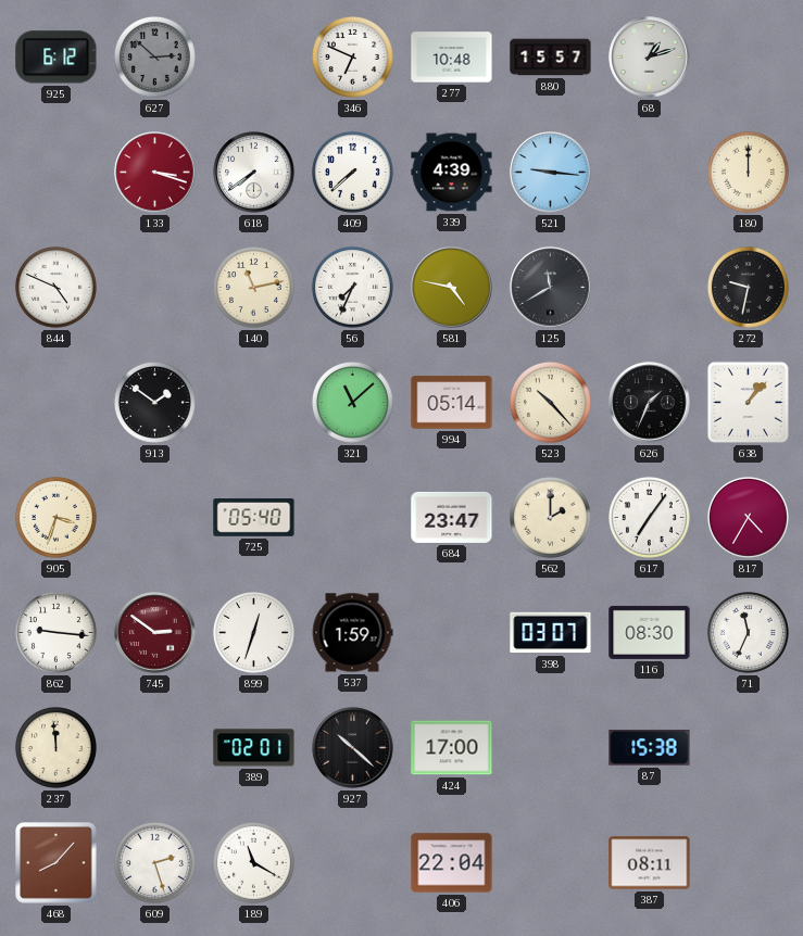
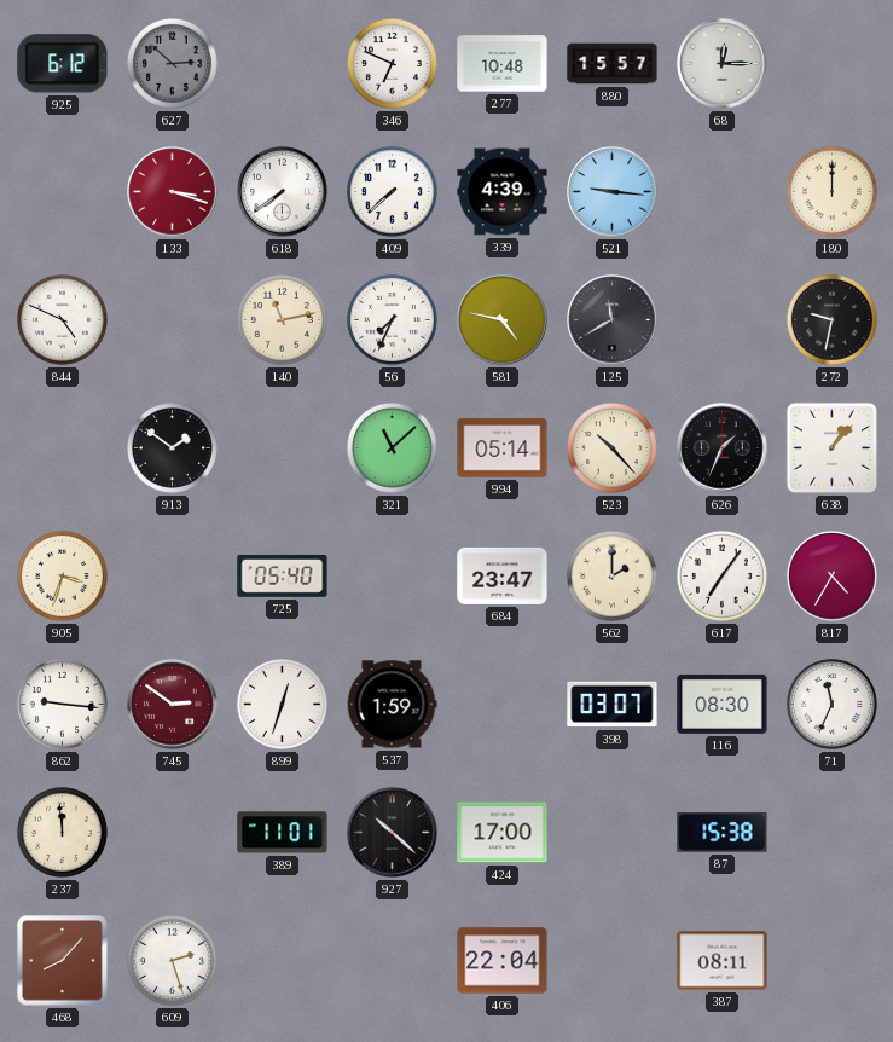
68: 1:12 -> 12:15
389: 02:01 -> 11:01
189: 11:20 -> none
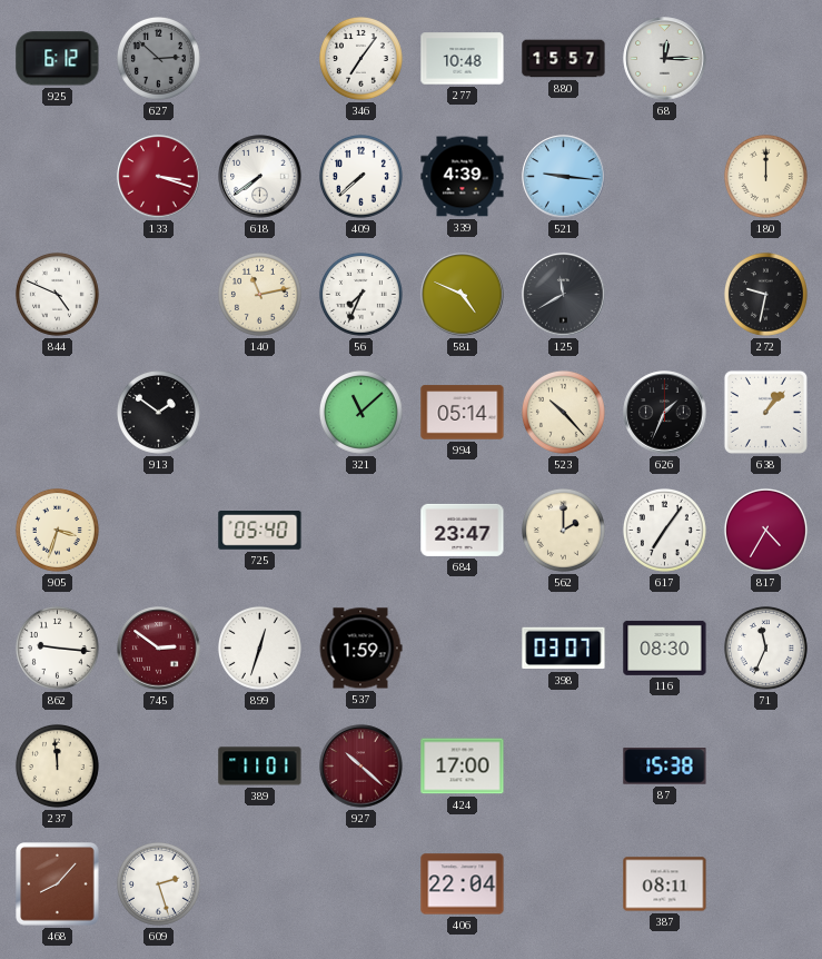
346: 6:49 -> 7:06
581: 4:47 -> 4:49
927 dial: black -> burgundy
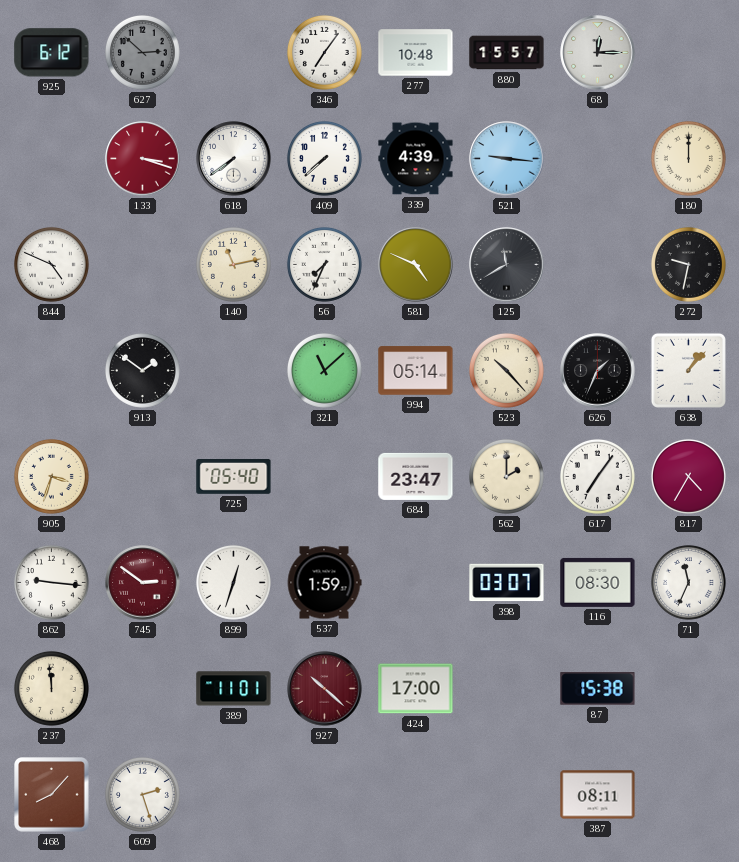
406: 22:04 -> none
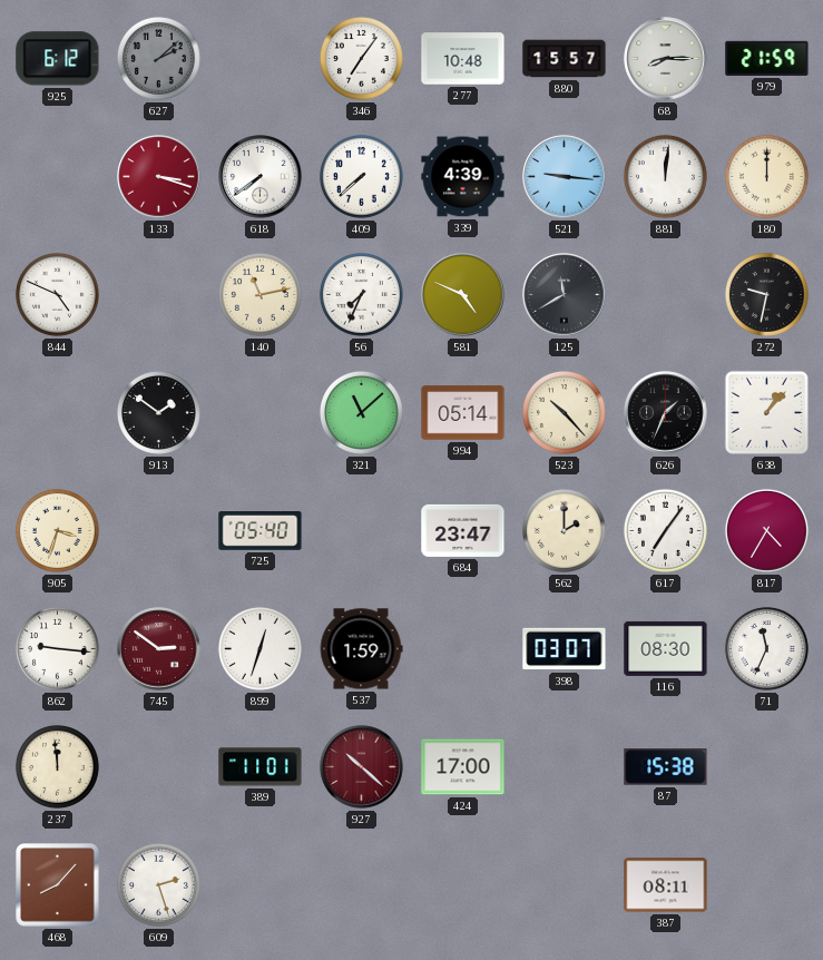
627: 2:52 -> 2:08
68: 12:15 -> 8:15
979: none -> 21:59
881: none -> 12:01
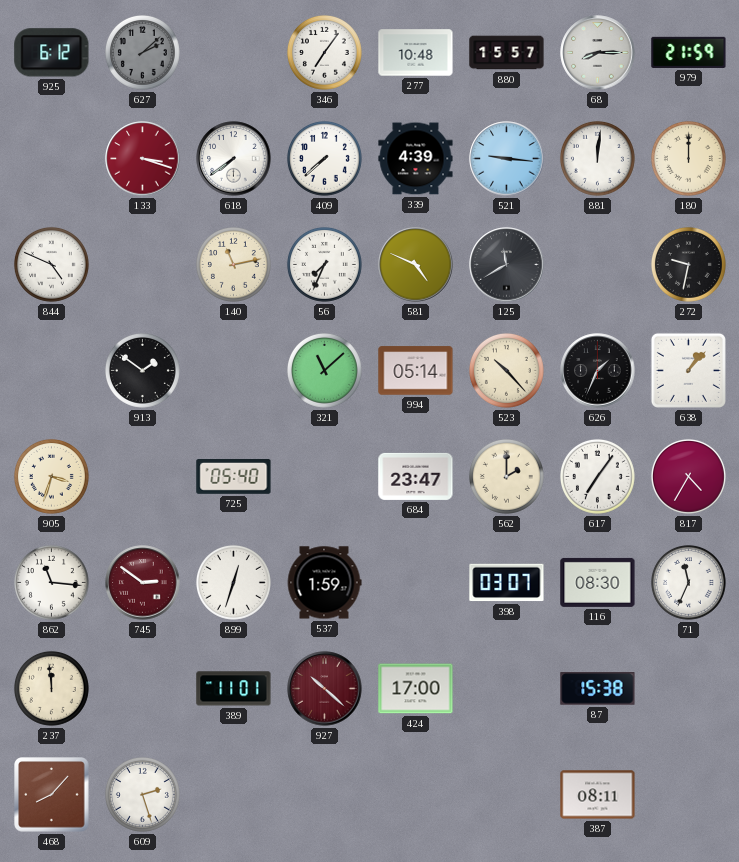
862: 9:16 -> 11:16
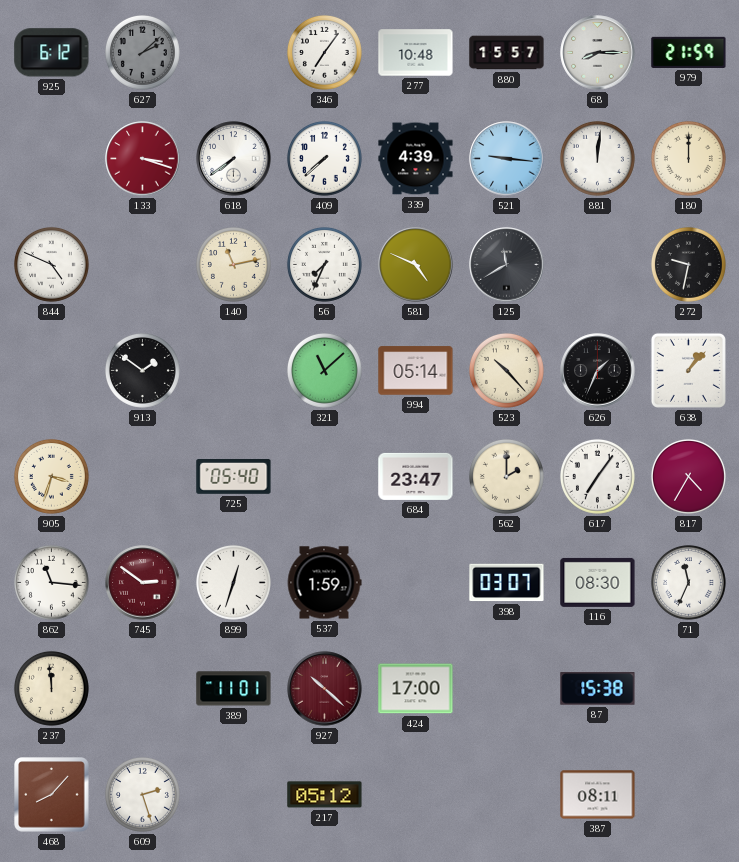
217: none -> 05:12
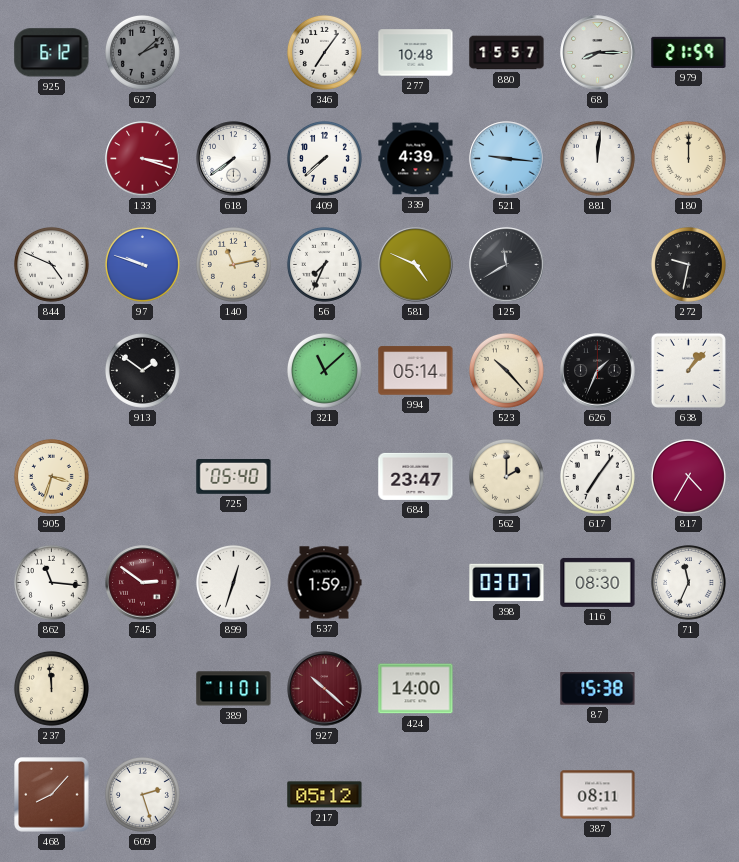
97: none -> 9:48
424: 17:00 -> 14:00
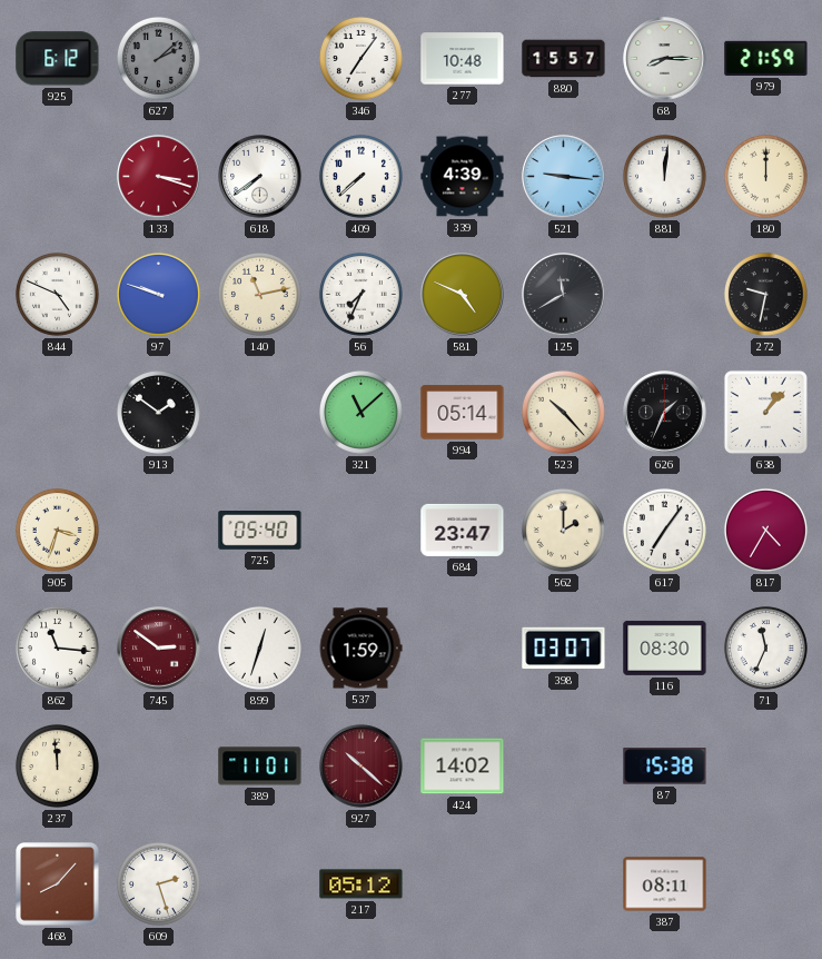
424: 14:00 -> 14:02
